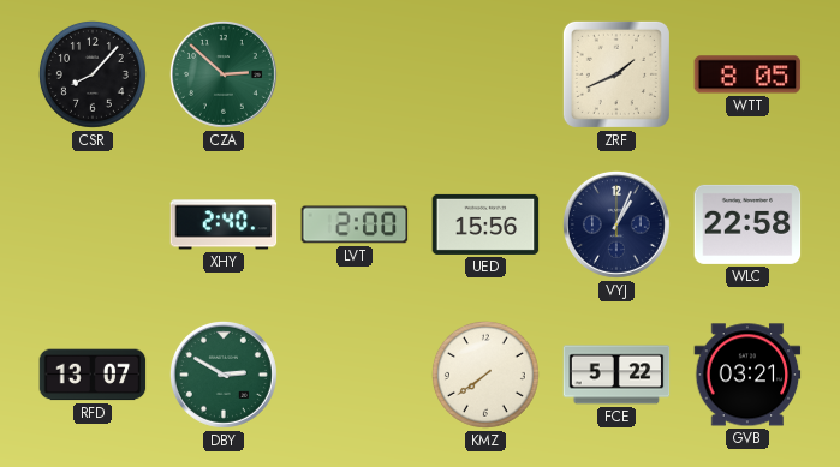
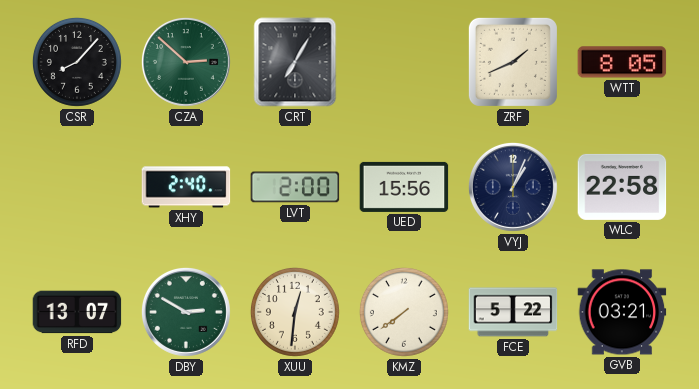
CRT: none -> 7:05
XUU: none -> 12:31
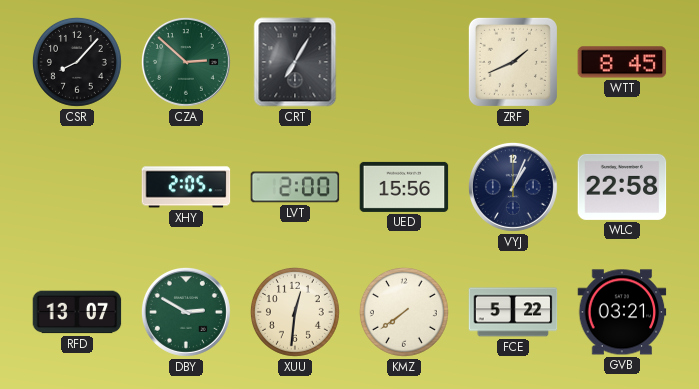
WTT: 8:05 -> 8:45
XHY: 2:40 -> 2:05
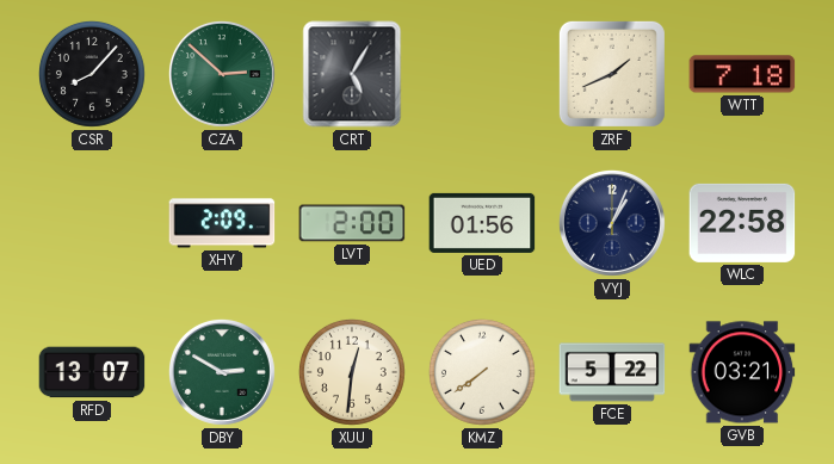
CRT: 7:05 -> 5:05
WTT: 8:45 -> 7:18
XHY: 2:05 -> 2:09
UED: 15:56 -> 01:56
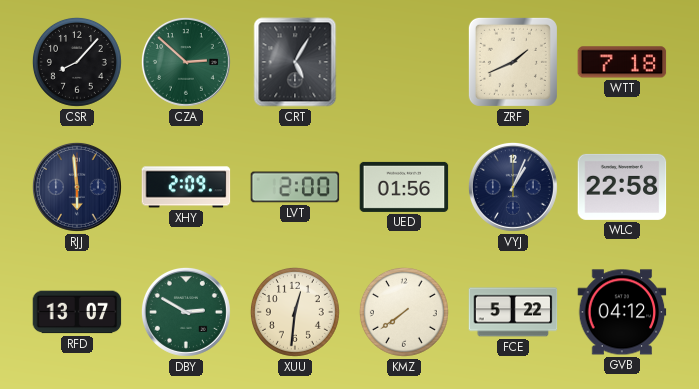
RJJ: none -> 5:59
GVB: 03:21 -> 04:12
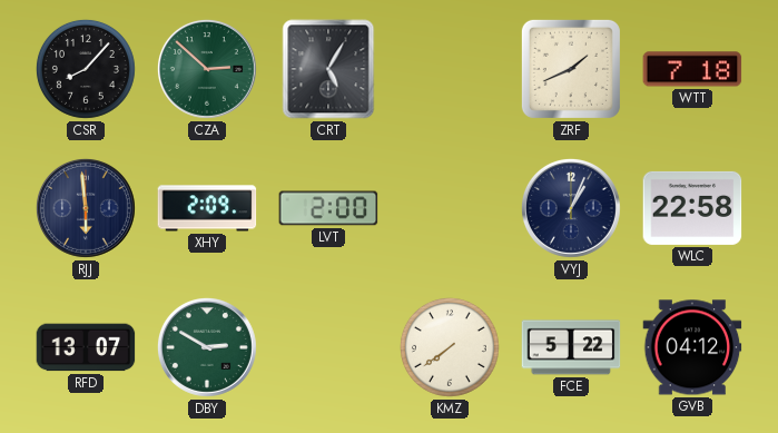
UED: 01:56 -> none
XUU: 12:31 -> none
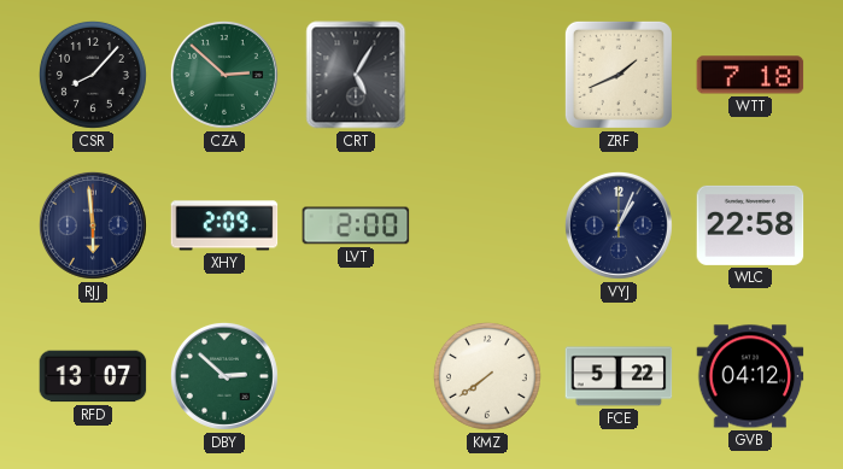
DBY: 2:50 -> 2:52
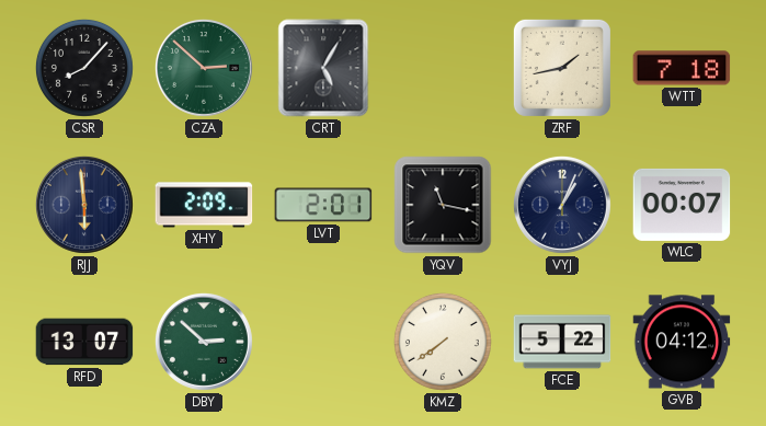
ZRF: 1:41 -> 1:43
LVT: 2:00 -> 2:01
YQV: none -> 11:17
WLC: 22:58 -> 00:07
